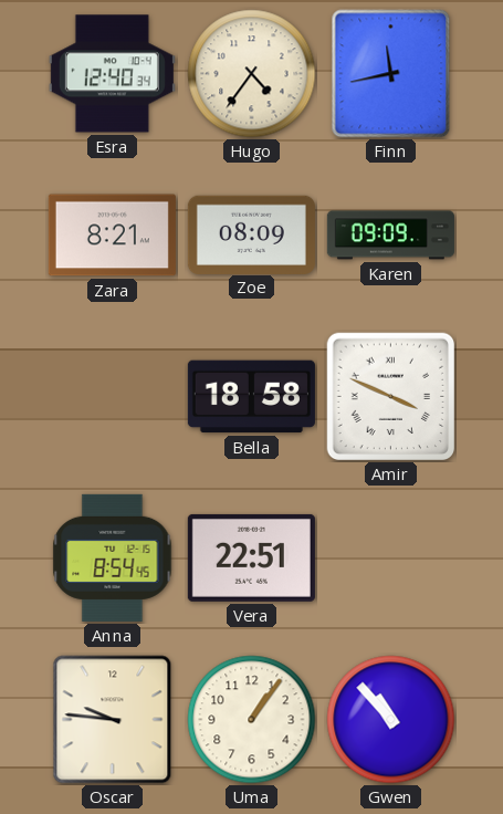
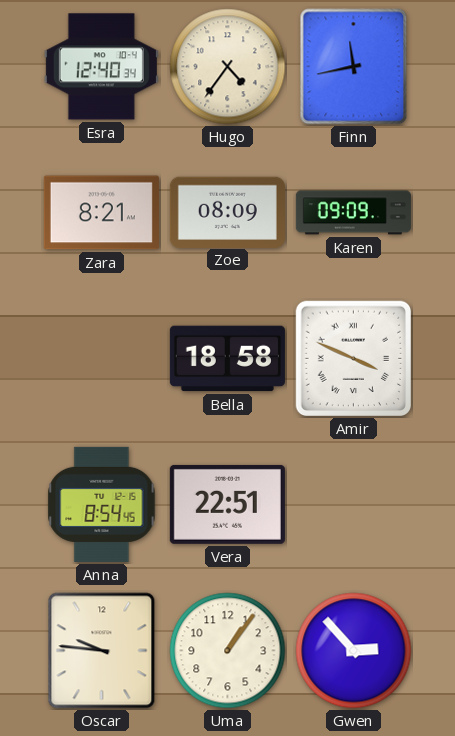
Gwen: 10:53 -> 2:53
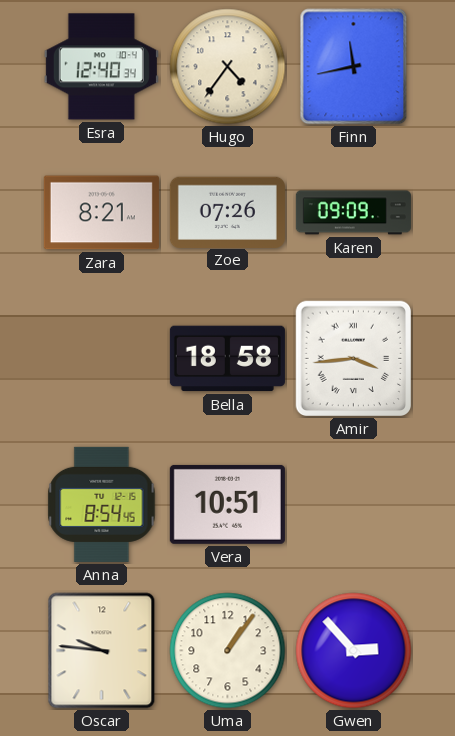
Zoe: 08:09 -> 07:26
Amir: 3:49 -> 3:44
Vera: 22:51 -> 10:51
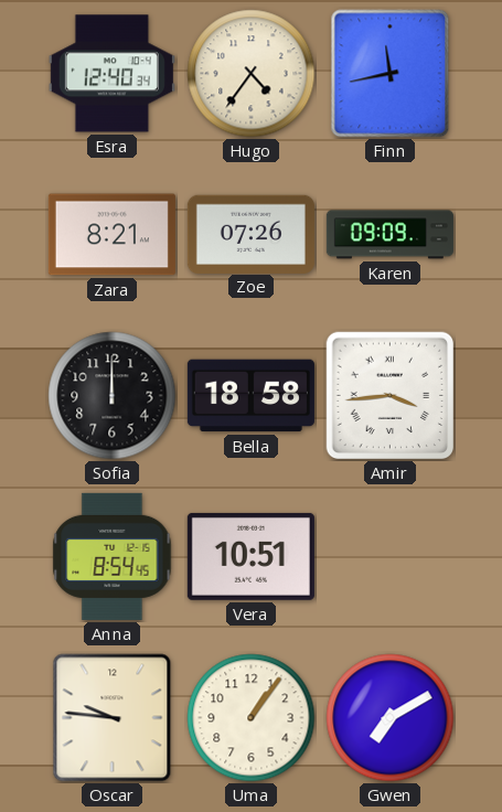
Sofia: none -> 12:00
Gwen: 2:53 -> 7:10
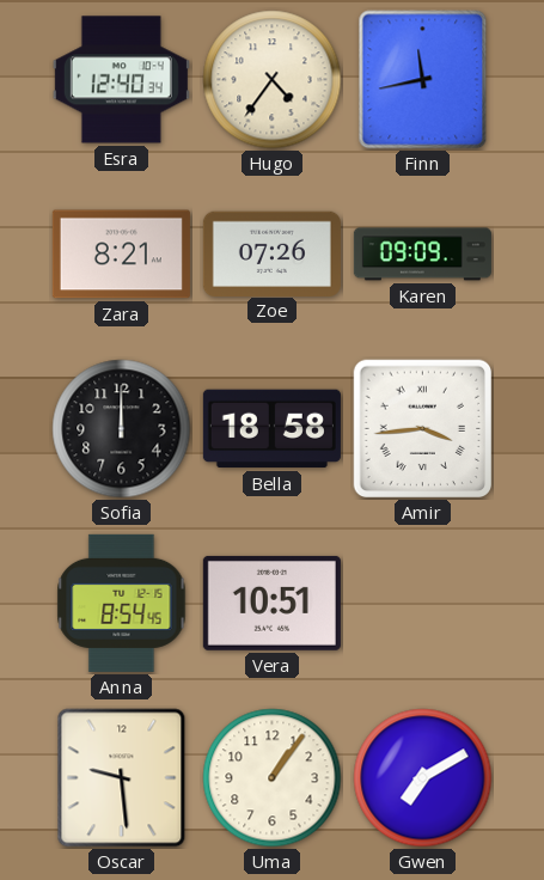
Oscar: 9:46 -> 9:29
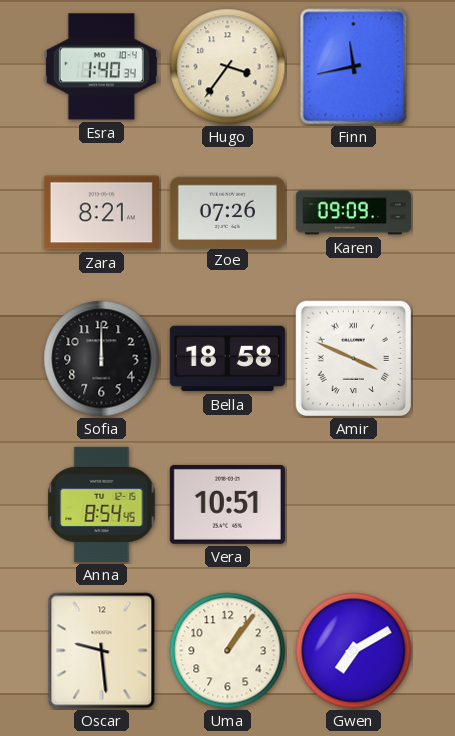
Esra: 12:40 -> 1:40
Hugo: 4:36 -> 3:36
Amir: 3:44 -> 3:49
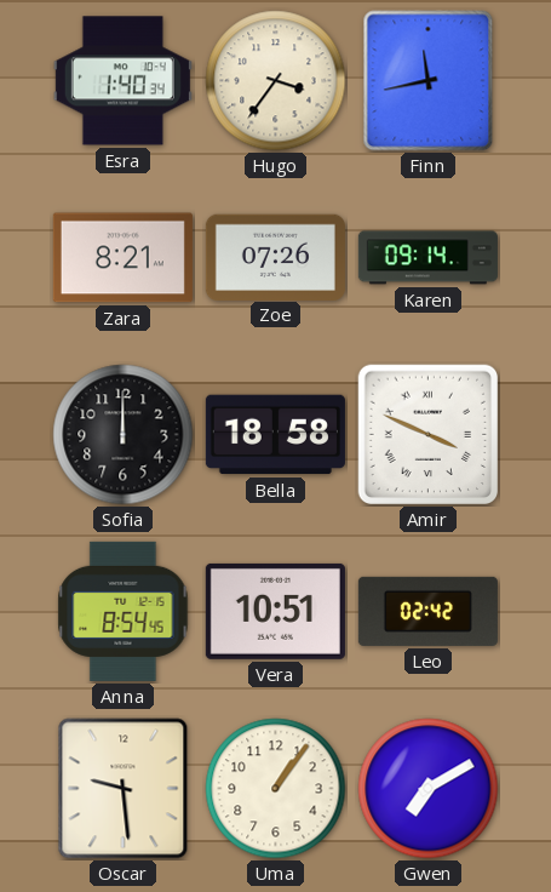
Karen: 09:09 -> 09:14
Leo: none -> 02:42
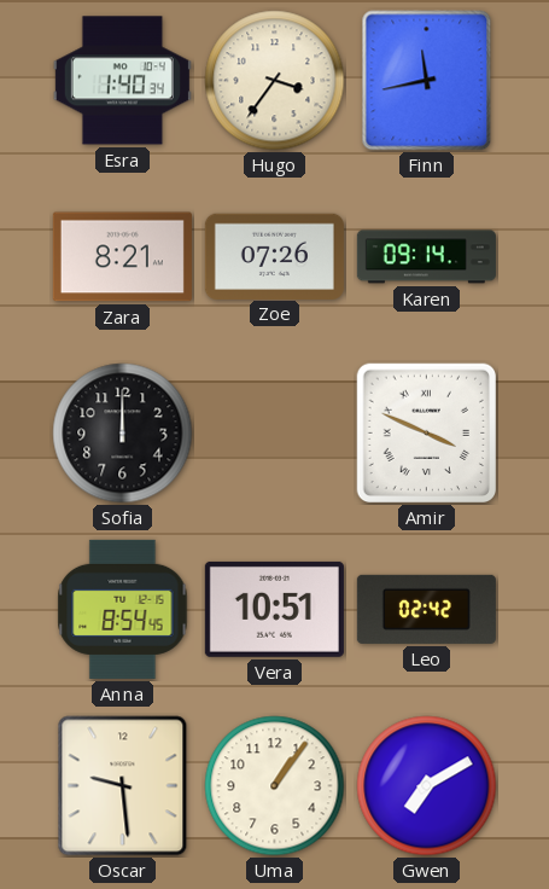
Bella: 18:58 -> none
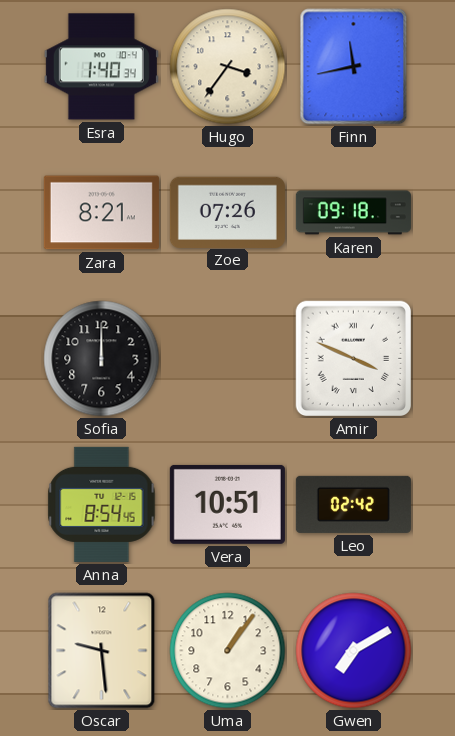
Karen: 09:14 -> 09:18
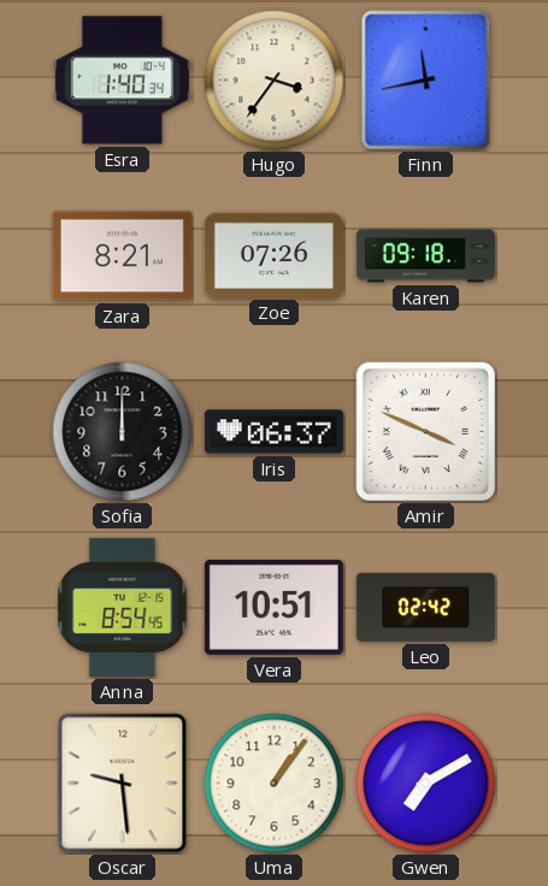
Iris: none -> 06:37
